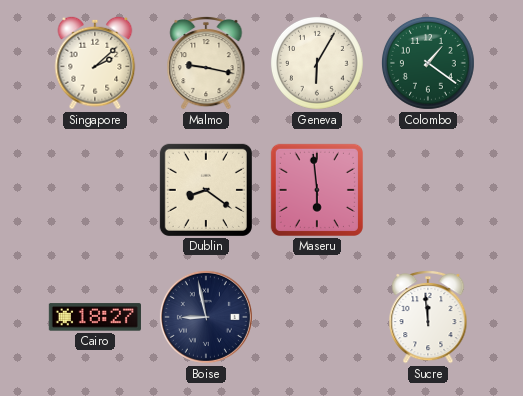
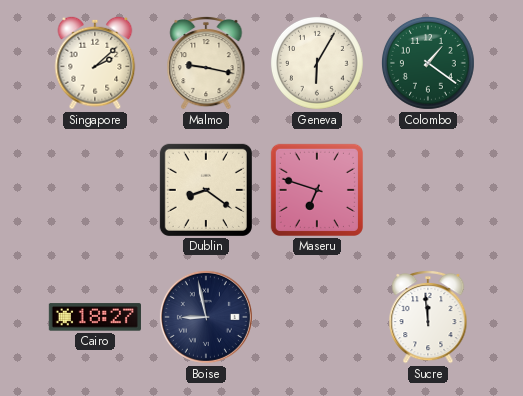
Maseru: 5:59 -> 6:48
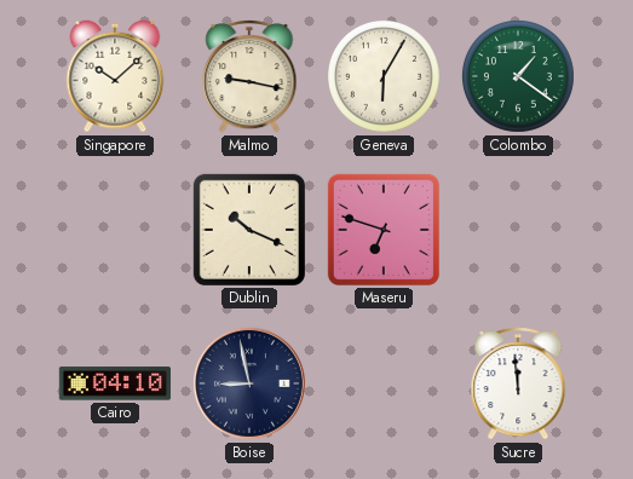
Singapore: 2:08 -> 10:08
Dublin: 8:21 -> 10:19
Cairo: 18:27 -> 04:10
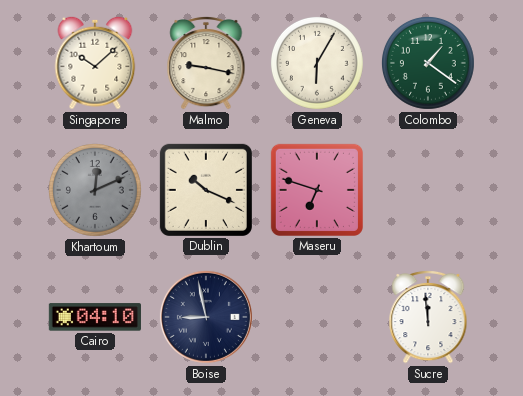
Khartoum: none -> 12:11
